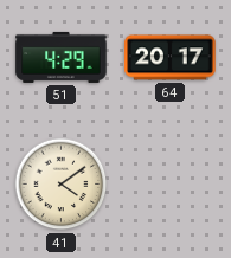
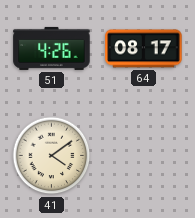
51: 4:29 -> 4:26
64: 20:17 -> 08:17
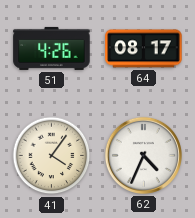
41: 4:09 -> 4:06
62: none -> 4:34
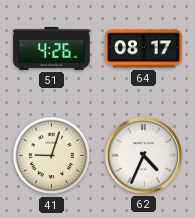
41: 4:06 -> 9:03
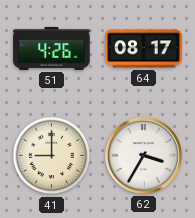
41: 9:03 -> 9:00
62: 4:34 -> 3:35
